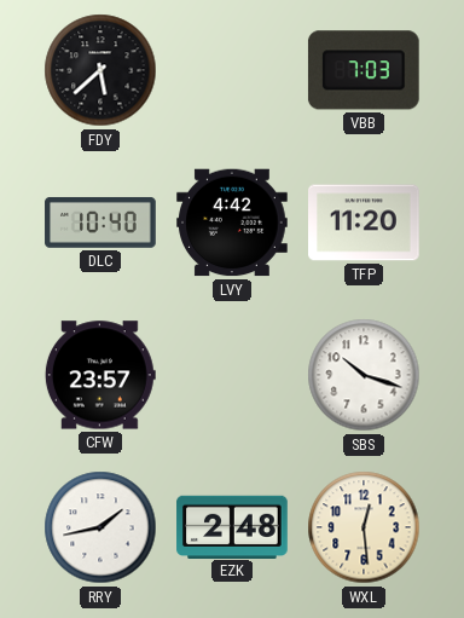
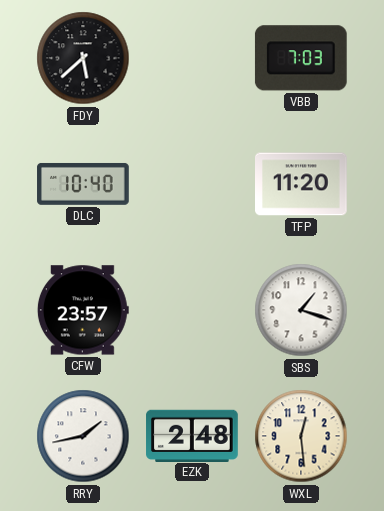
LVY: 4:42 -> none
SBS: 10:18 -> 1:18
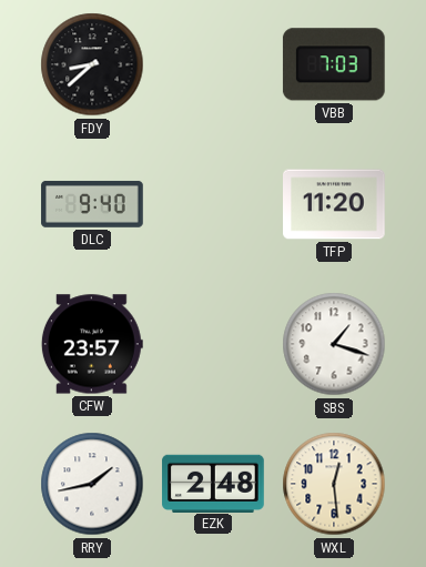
FDY: 5:38 -> 8:38
DLC: 10:40 -> 9:40
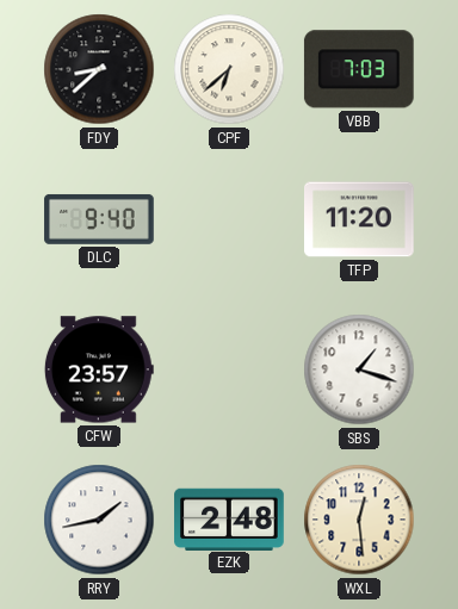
CPF: none -> 6:38
